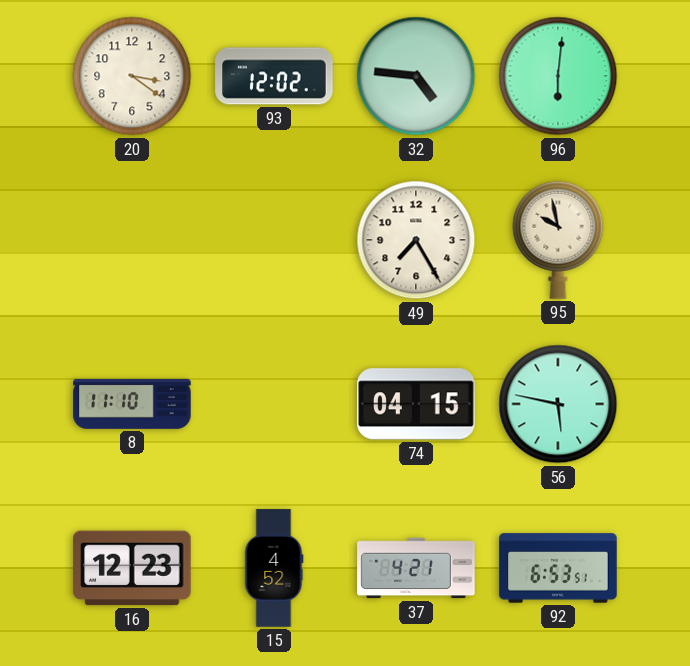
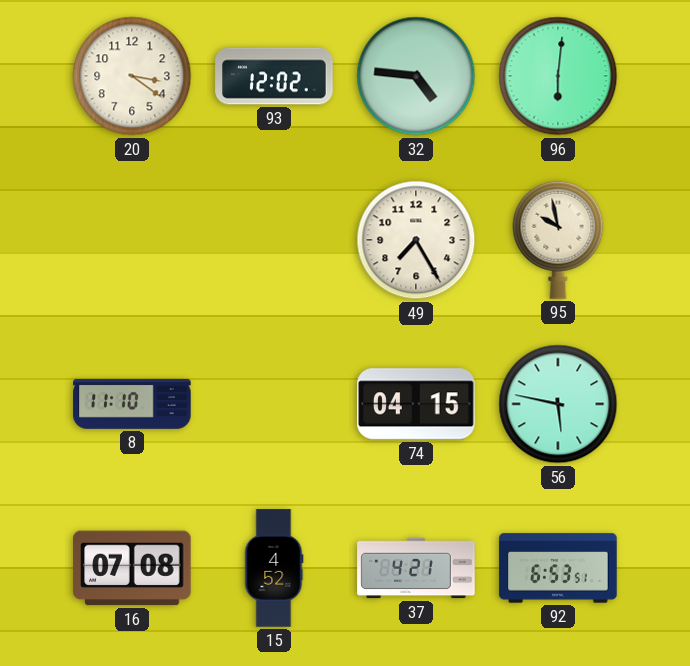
16: 12:23 -> 07:08
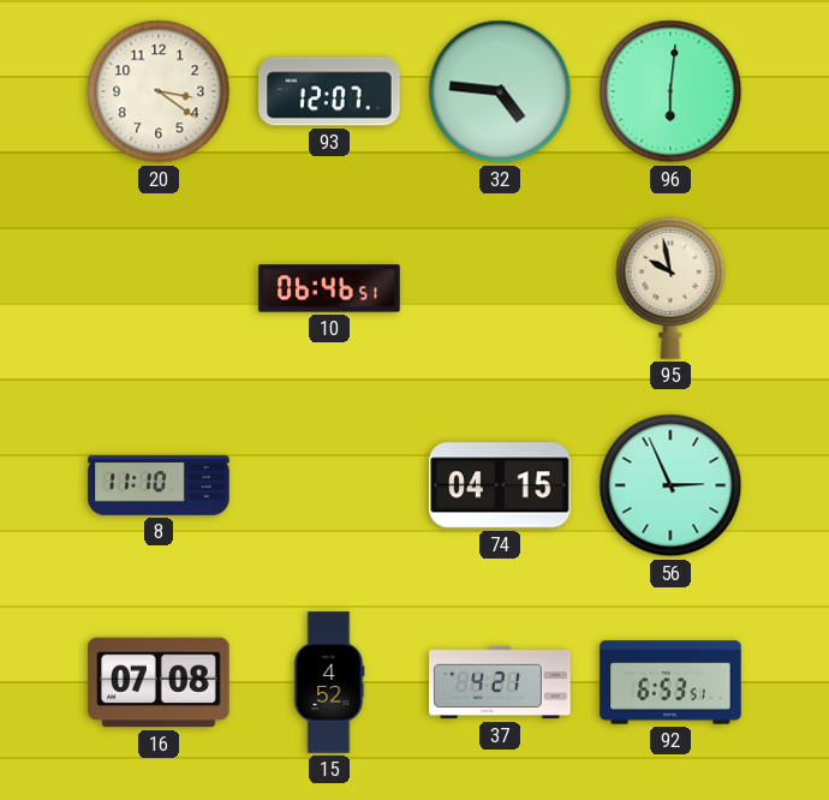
93: 12:02 -> 12:07
10: none -> 06:46
49: 7:25 -> none
56: 5:47 -> 2:56
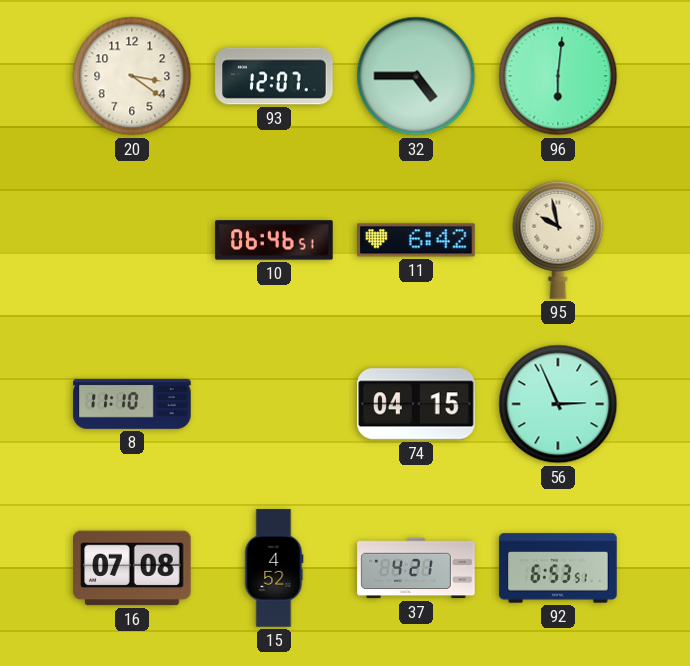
32: 4:46 -> 4:45
11: none -> 6:42
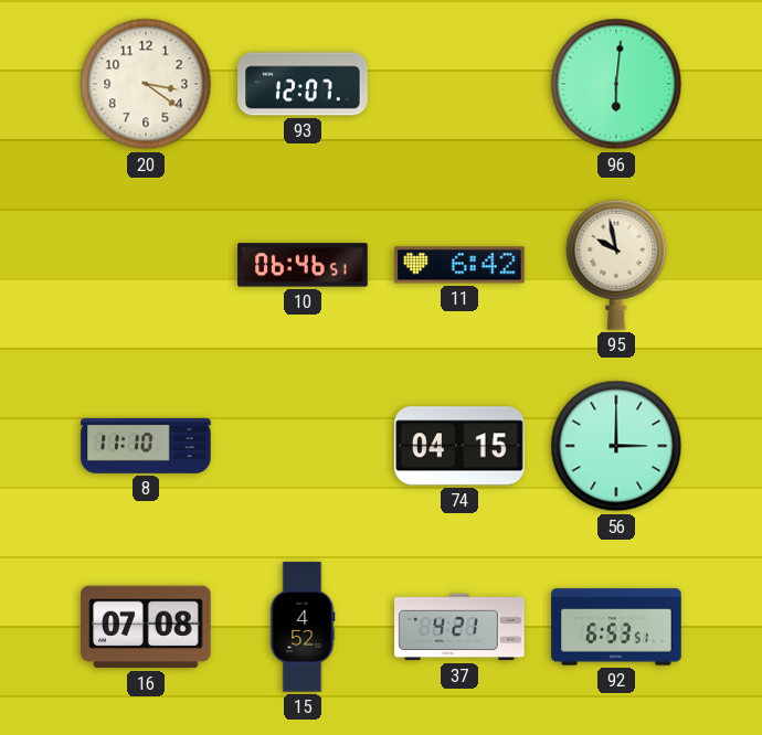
32: 4:45 -> none
56: 2:56 -> 3:00
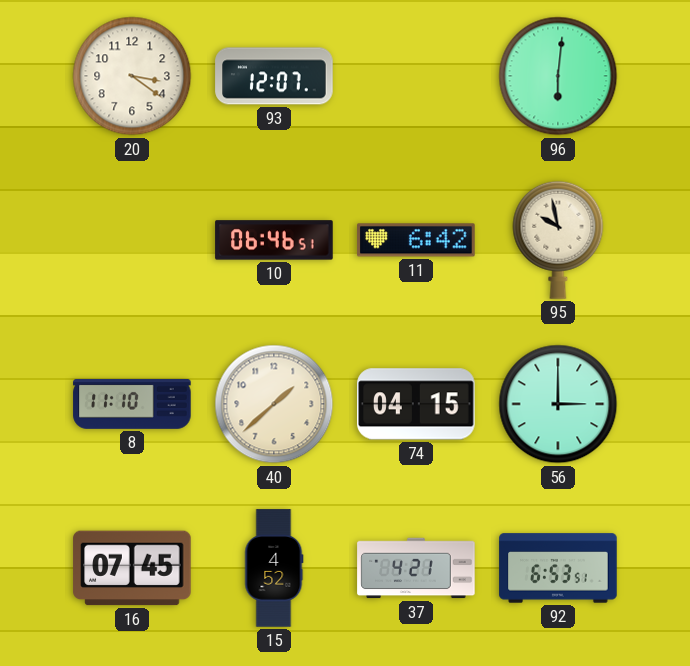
40: none -> 1:38
16: 07:08 -> 07:45
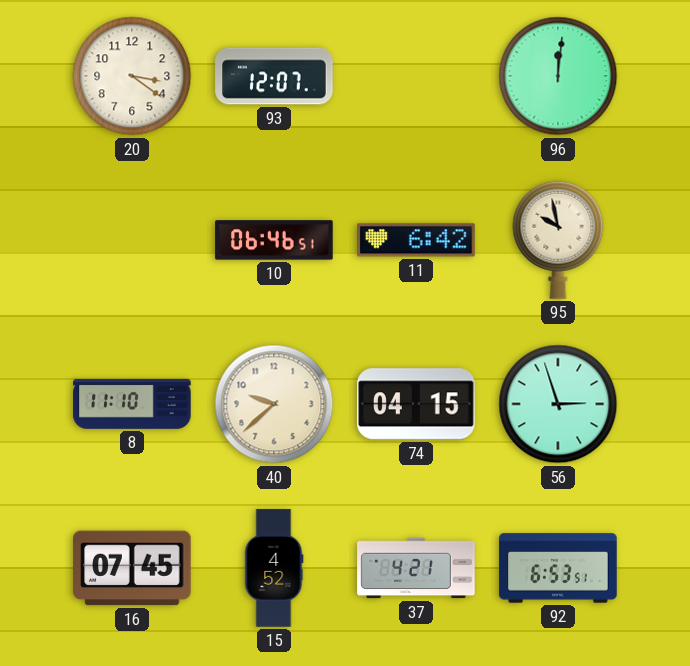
96: 6:01 -> 12:01
40: 1:38 -> 9:38
56: 3:00 -> 2:57
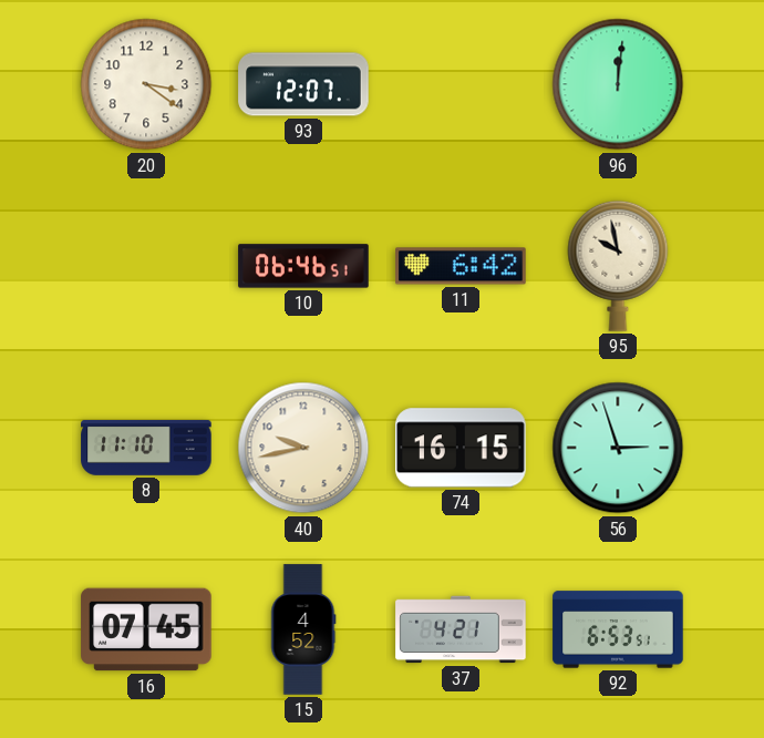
40: 9:38 -> 9:43
74: 04:15 -> 16:15
